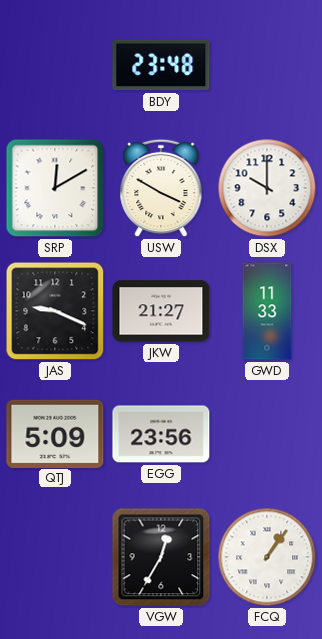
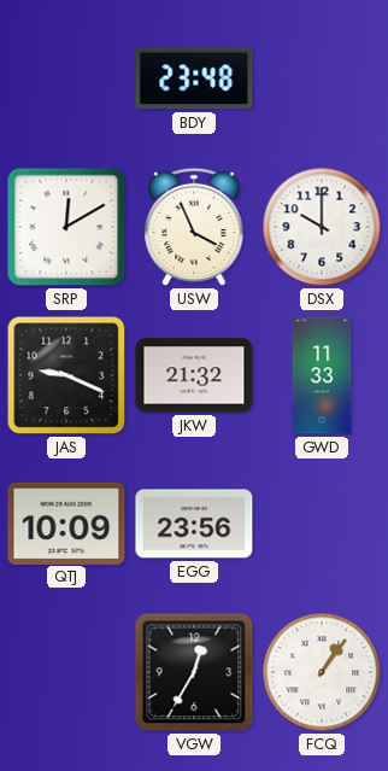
USW: 3:50 -> 3:56
JKW: 21:27 -> 21:32
QTJ: 5:09 -> 10:09
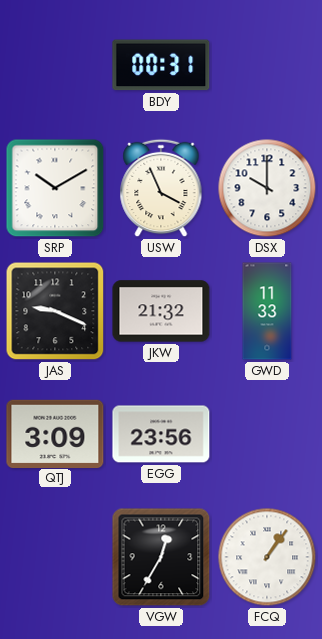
BDY: 23:48 -> 00:31
SRP: 12:10 -> 10:10
QTJ: 10:09 -> 3:09
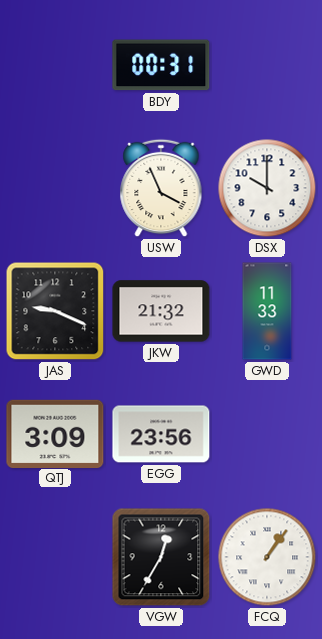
SRP: 10:10 -> none
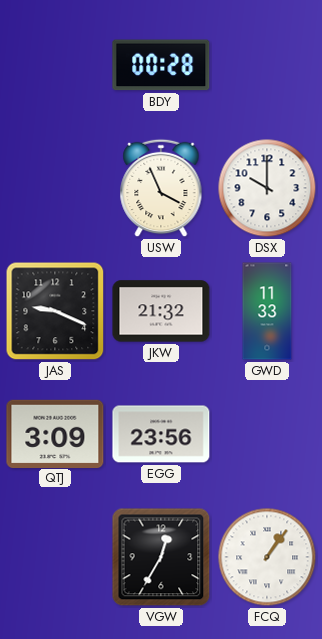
BDY: 00:31 -> 00:28
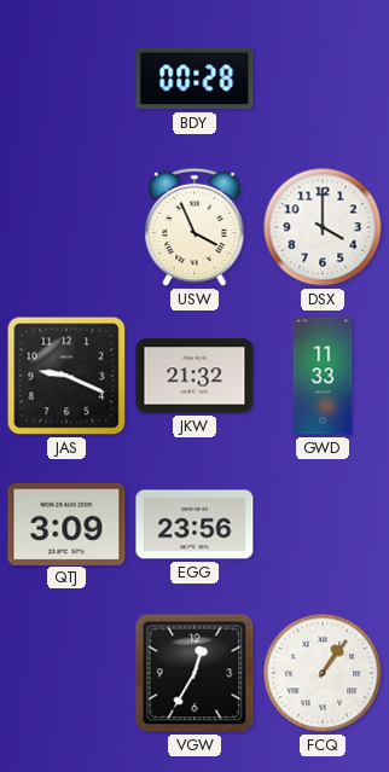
DSX: 10:00 -> 4:00
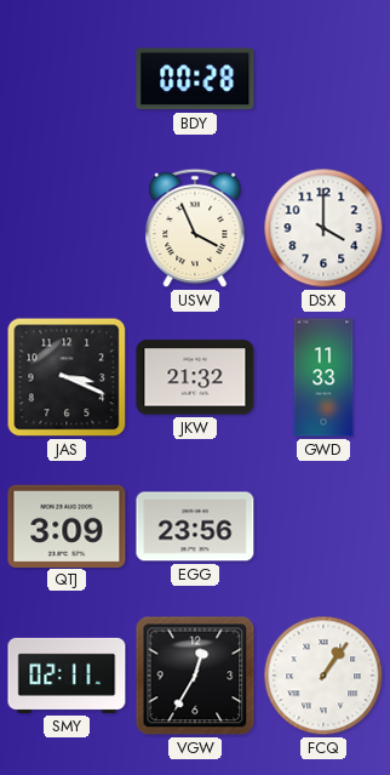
JAS: 9:19 -> 3:19
SMY: none -> 02:11
